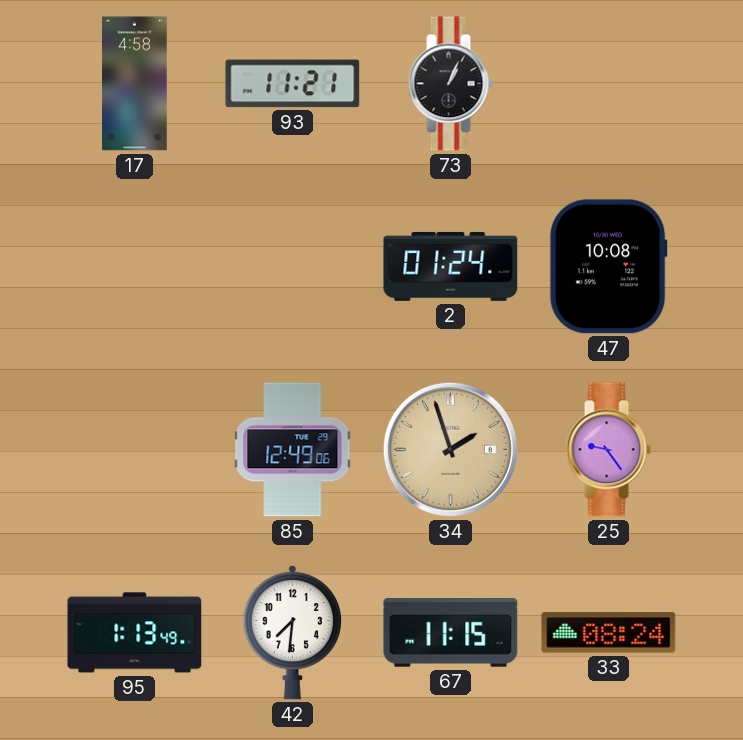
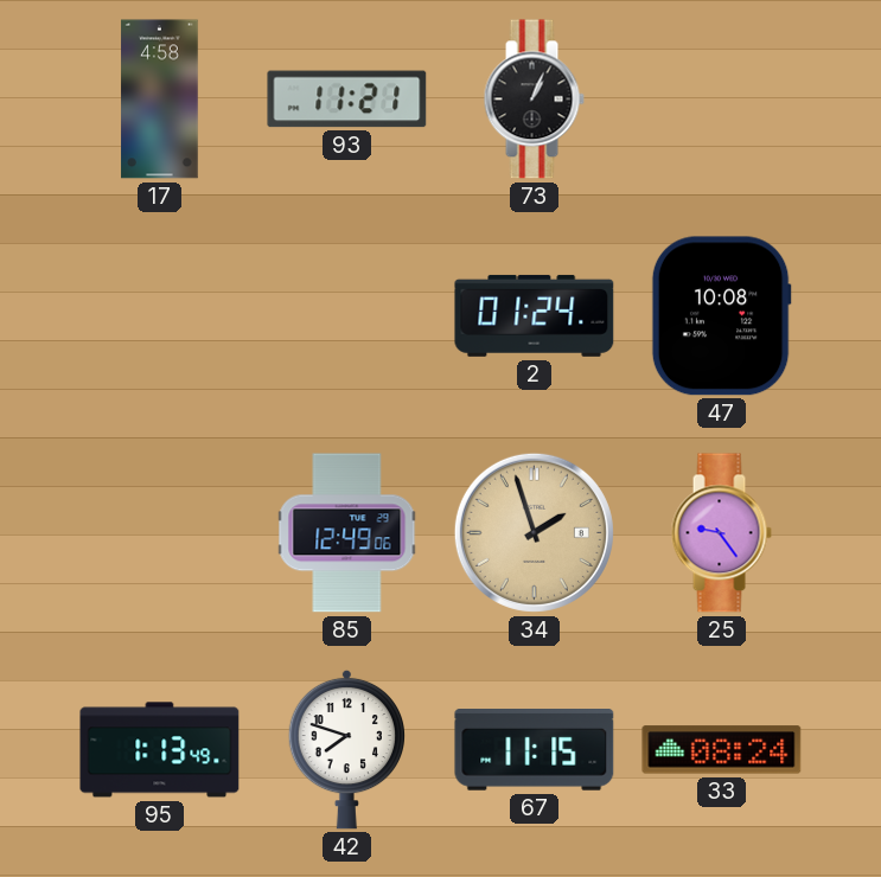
42: 7:31 -> 7:48
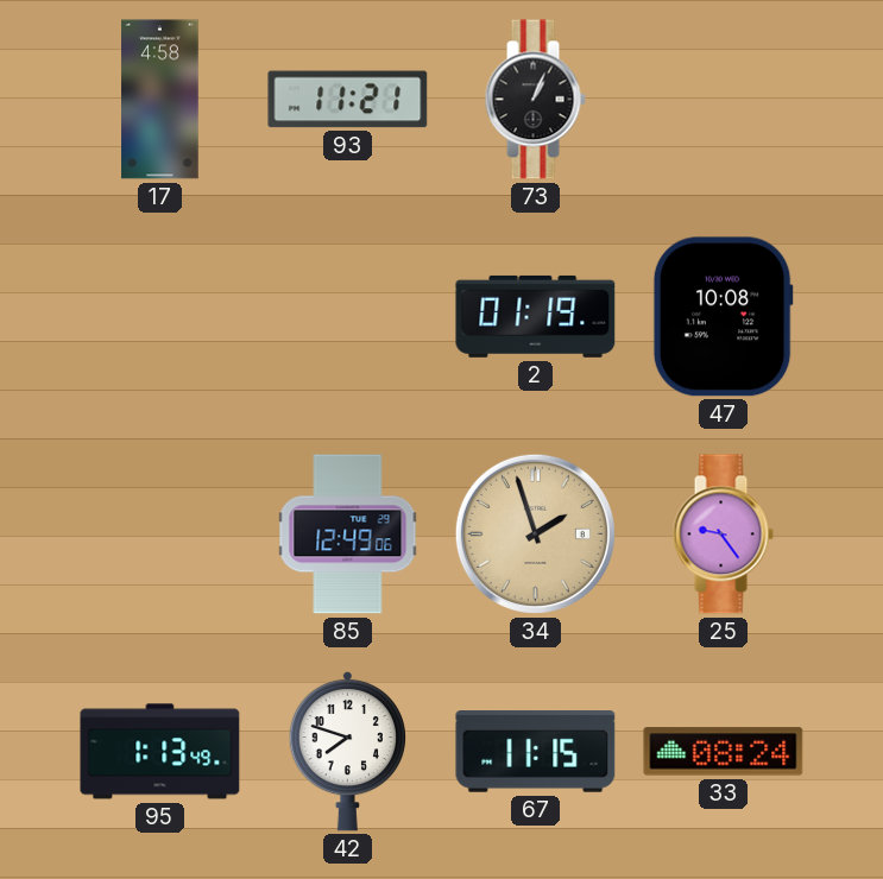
2: 01:24 -> 01:19
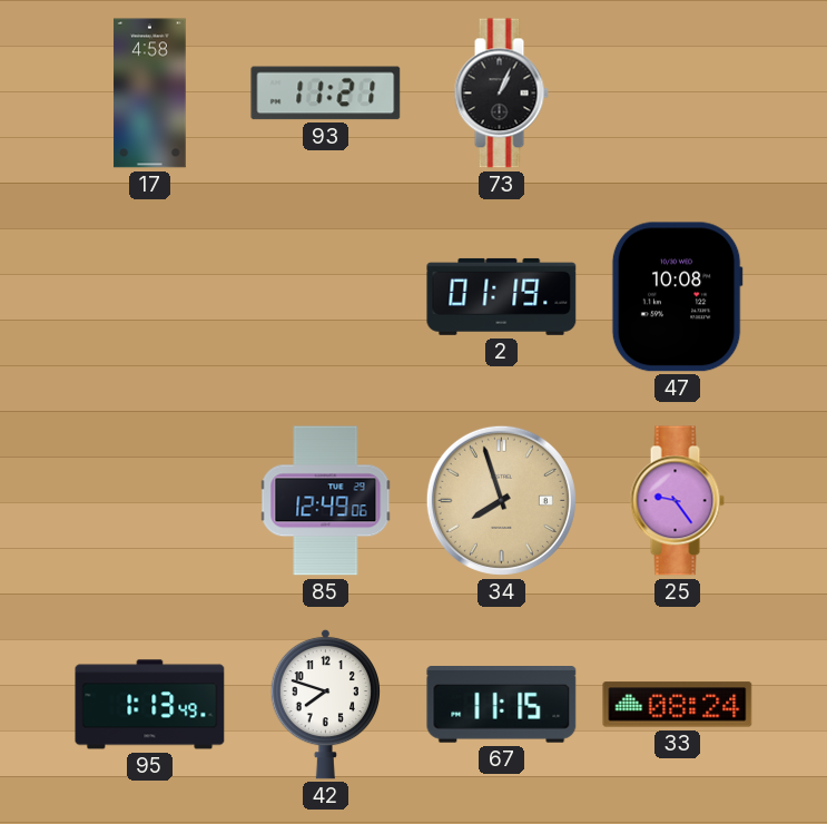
34: 1:57 -> 7:57
